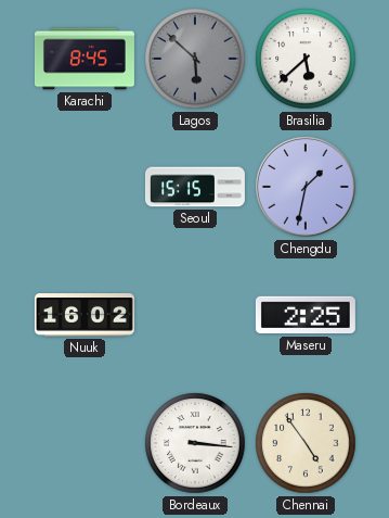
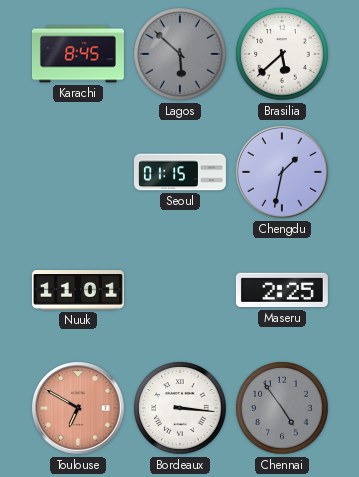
Seoul: 15:15 -> 01:15
Nuuk: 16:02 -> 11:01
Toulouse: none -> 6:50
Chennai dial: cream -> grey
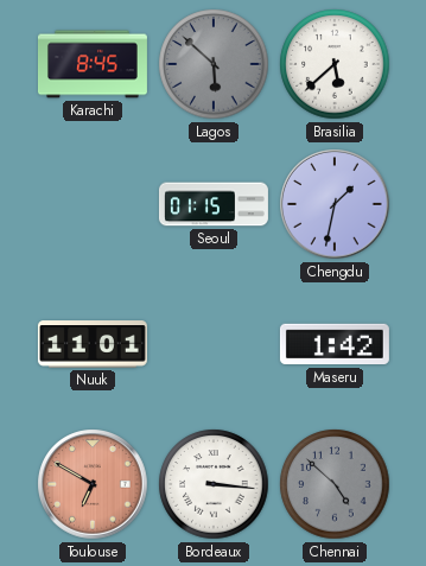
Maseru: 2:25 -> 1:42
Chennai: 4:54 -> 4:52
